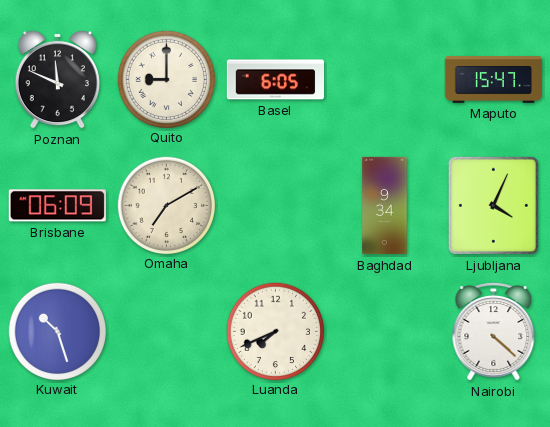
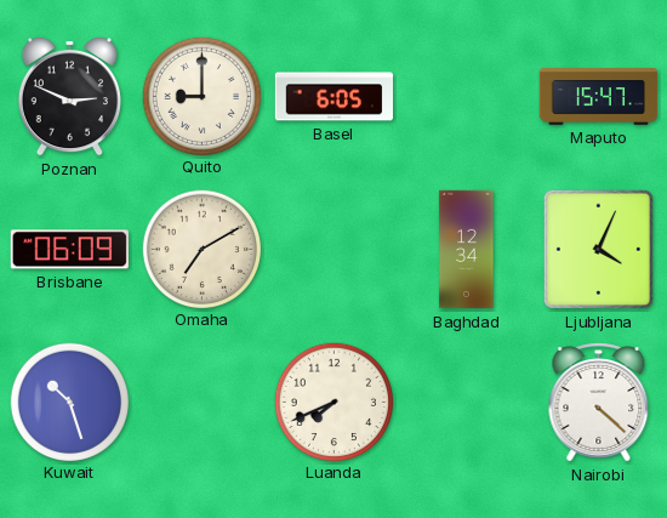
Poznan: 11:49 -> 2:49
Baghdad: 9:34 -> 12:34
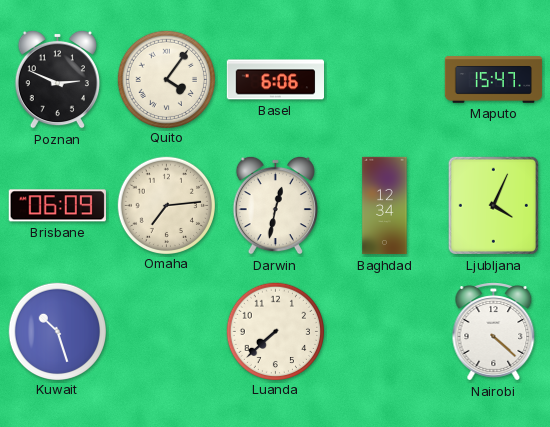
Quito: 9:00 -> 4:06
Basel: 6:05 -> 6:06
Omaha: 7:10 -> 7:14
Darwin: none -> 12:32
Luanda: 7:41 -> 7:38
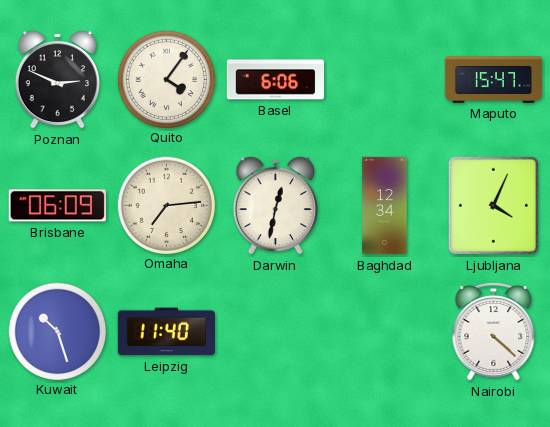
Leipzig: none -> 11:40
Luanda: 7:38 -> none
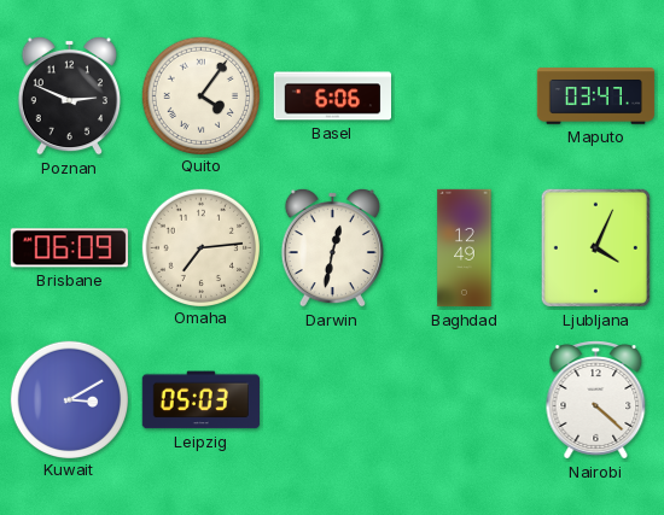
Maputo: 15:47 -> 03:47
Baghdad: 12:34 -> 12:49
Kuwait: 10:27 -> 3:10
Leipzig: 11:40 -> 05:03
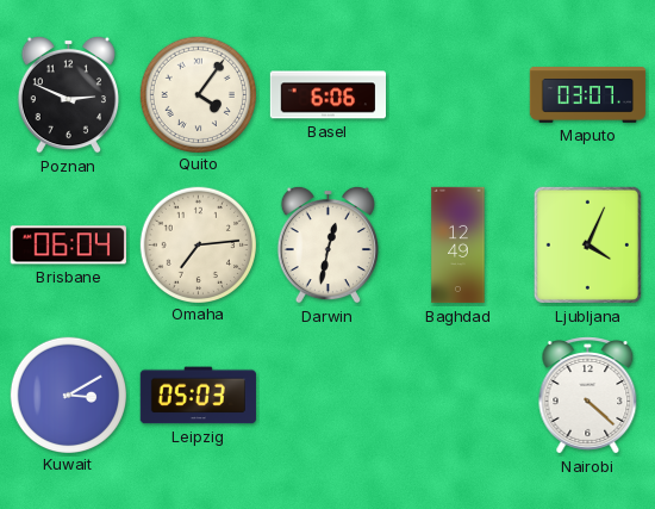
Maputo: 03:47 -> 03:07
Brisbane: 06:09 -> 06:04
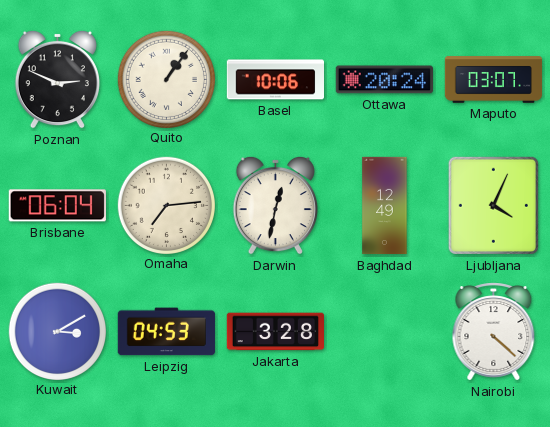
Quito: 4:06 -> 1:06
Basel: 6:06 -> 10:06
Ottawa: none -> 20:24
Leipzig: 05:03 -> 04:53
Jakarta: none -> 3:28
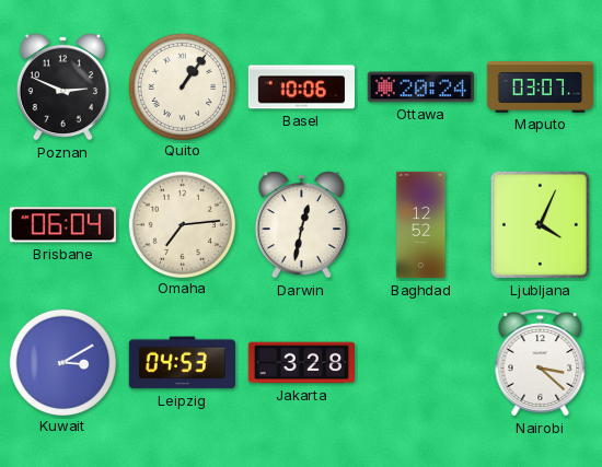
Baghdad: 12:49 -> 12:52
Nairobi: 4:22 -> 3:22
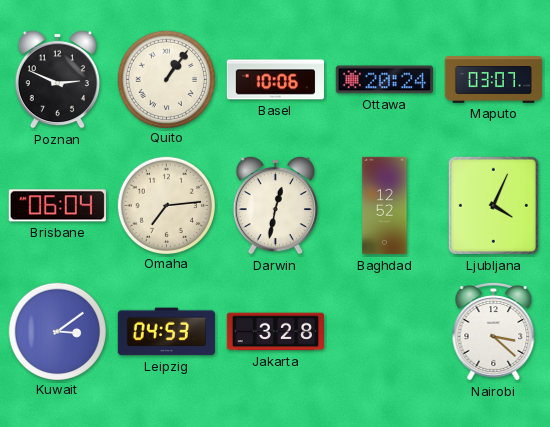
Kuwait: 3:10 -> 3:09
